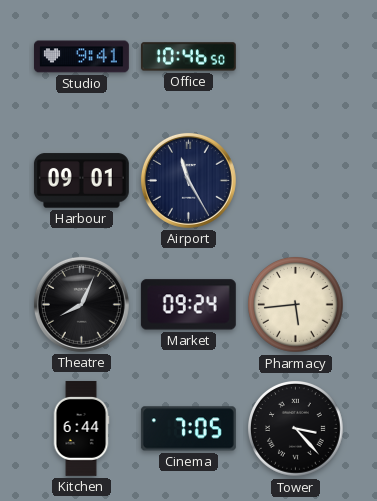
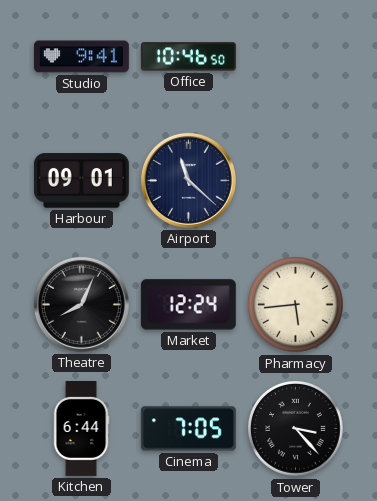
Airport: 11:25 -> 11:22
Market: 09:24 -> 12:24
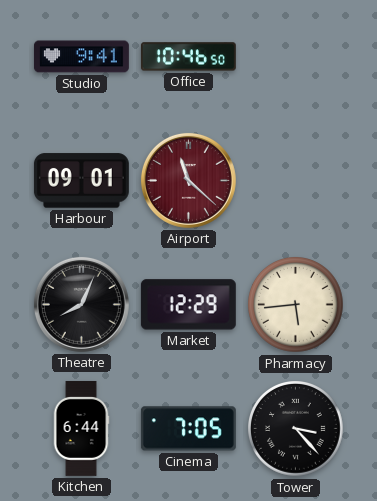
Airport dial: navy -> burgundy
Market: 12:24 -> 12:29
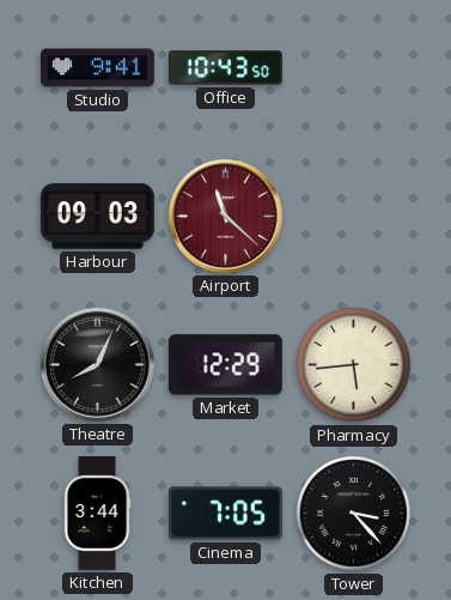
Office: 10:46 -> 10:43
Harbour: 09:01 -> 09:03
Kitchen: 6:44 -> 3:44
